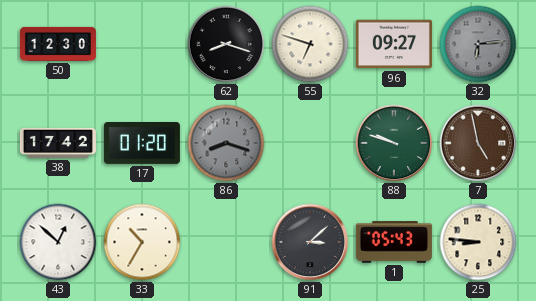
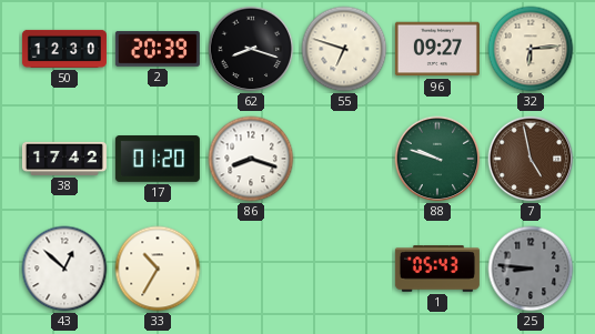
2: none -> 20:39
32 dial: grey -> cream
86 dial: grey -> white
91: 3:08 -> none
25 dial: cream -> grey
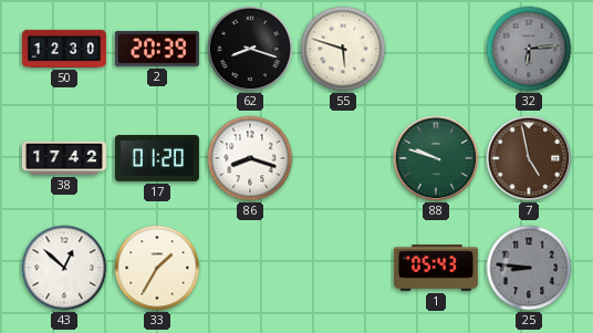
55: 6:48 -> 5:48
96: 09:27 -> none
32 dial: cream -> grey
33: 10:35 -> 1:35
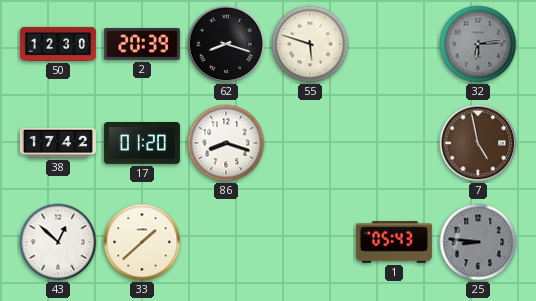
88: 9:48 -> none
33: 1:35 -> 1:38
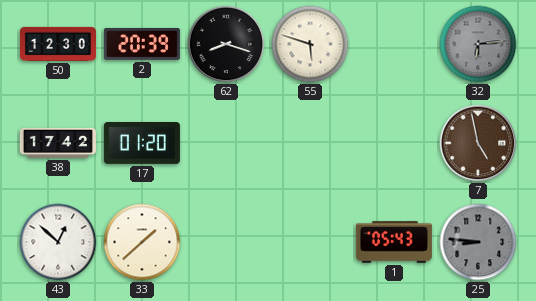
86: 8:18 -> none
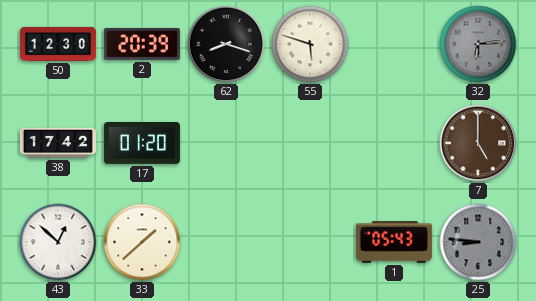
7: 4:58 -> 5:00
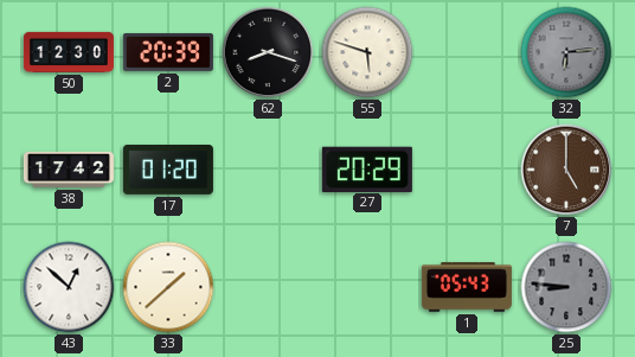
27: none -> 20:29
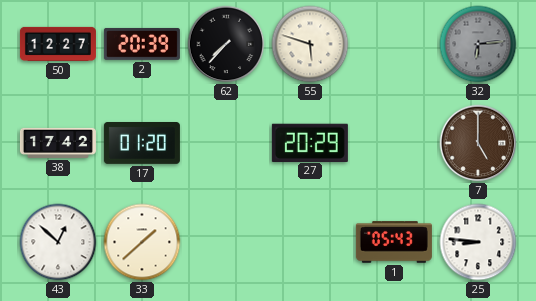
50: 12:30 -> 12:27
62: 8:18 -> 7:37
25 dial: grey -> white
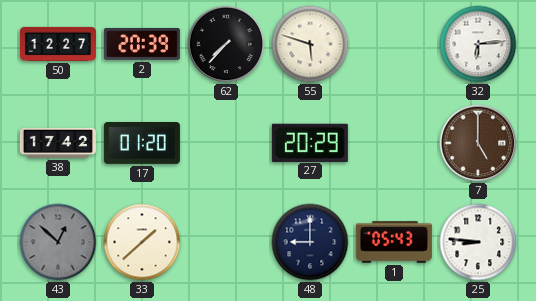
32 dial: grey -> white
43 dial: white -> grey
48: none -> 9:00
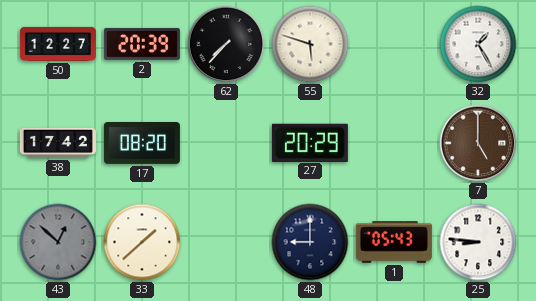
32: 6:14 -> 1:25
17: 01:20 -> 08:20
